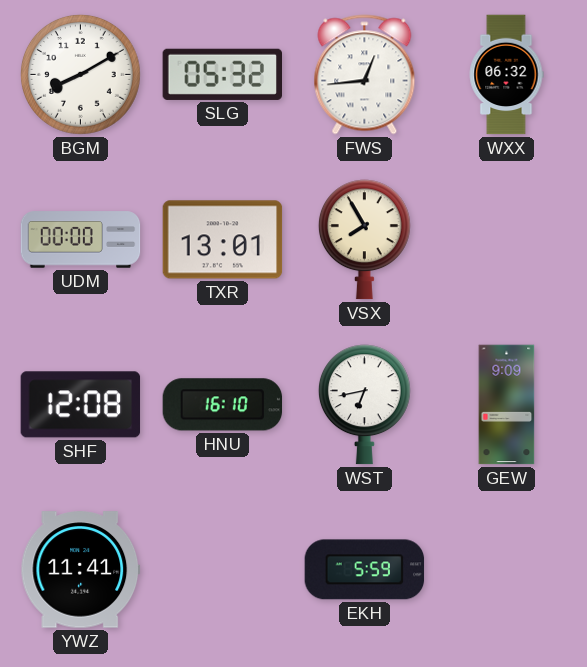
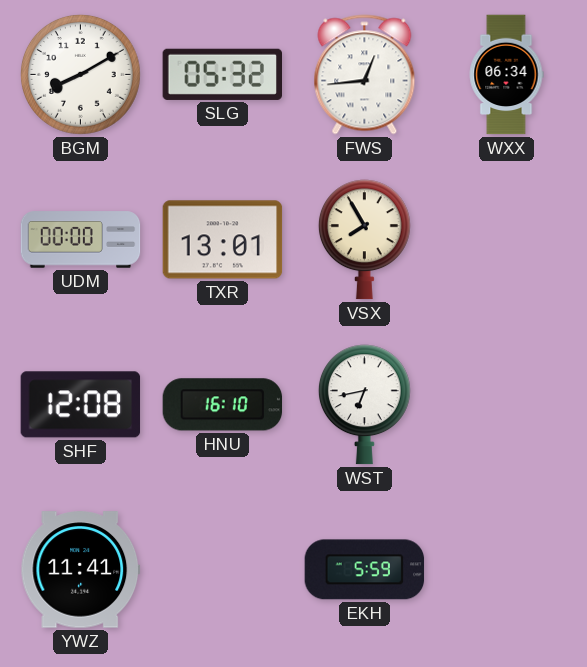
WXX: 06:32 -> 06:34
GEW: 9:09 -> none
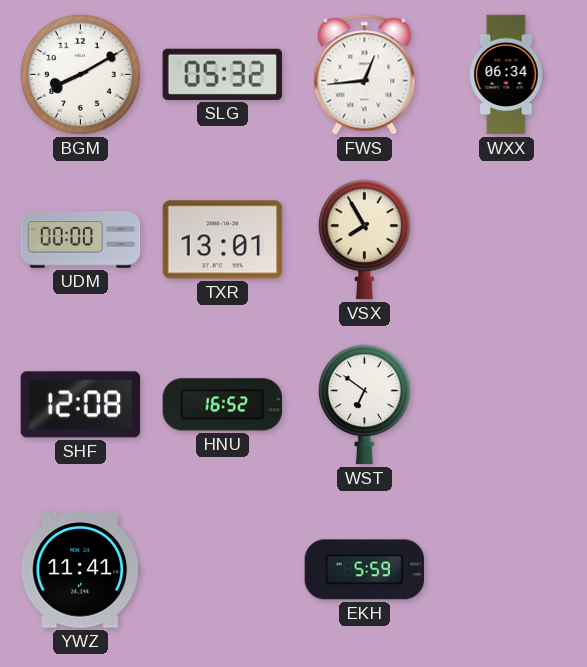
HNU: 16:10 -> 16:52
WST: 6:43 -> 6:51
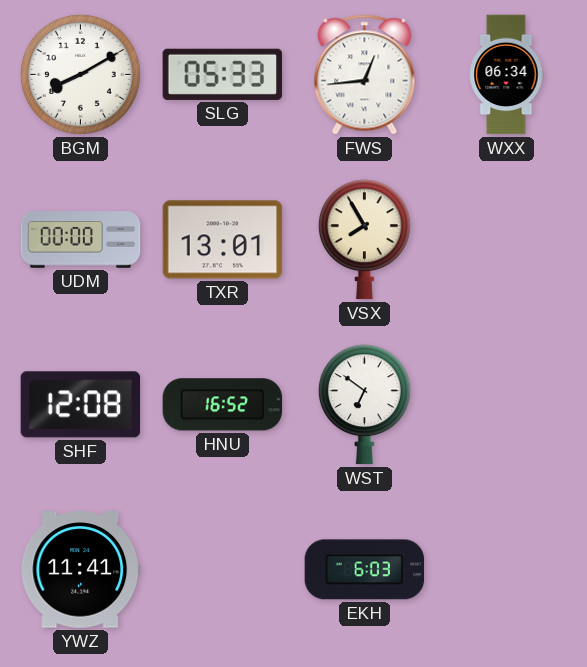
SLG: 05:32 -> 05:33
EKH: 5:59 -> 6:03
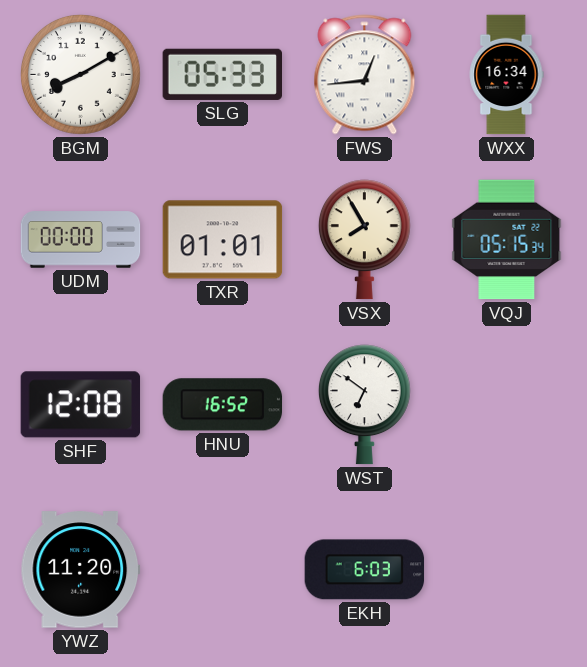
WXX: 06:34 -> 16:34
TXR: 13:01 -> 01:01
VQJ: none -> 05:15
YWZ: 11:41 -> 11:20
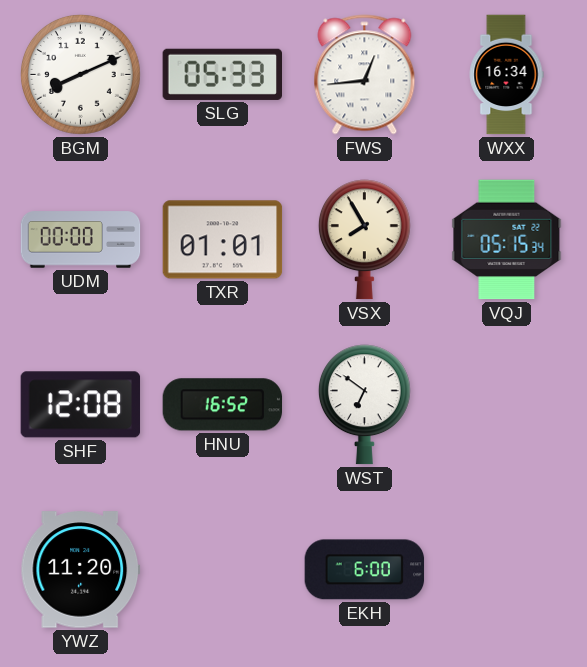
BGM: 8:10 -> 8:11
EKH: 6:03 -> 6:00
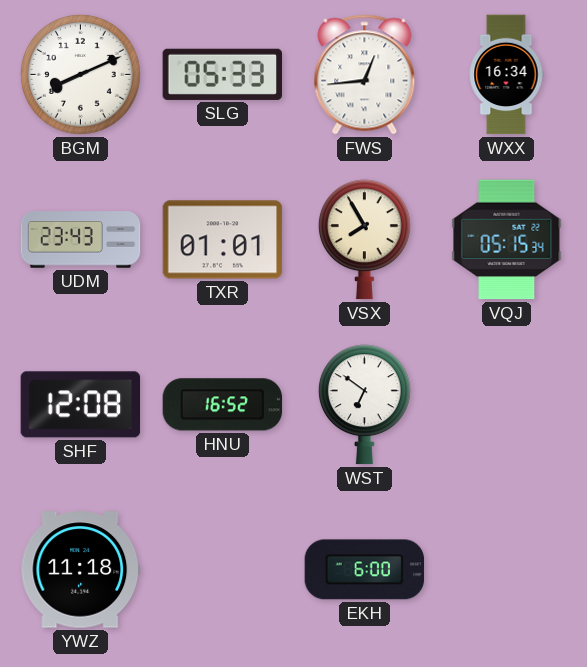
UDM: 00:00 -> 23:43
YWZ: 11:20 -> 11:18
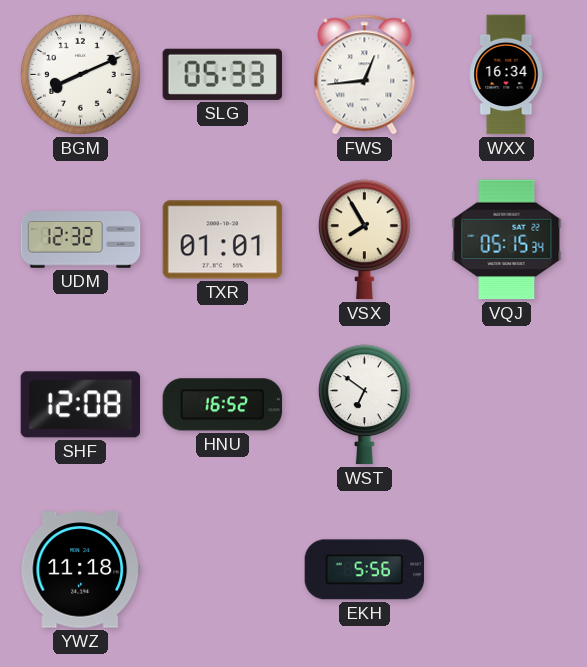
UDM: 23:43 -> 12:32
EKH: 6:00 -> 5:56
